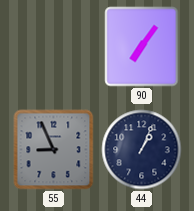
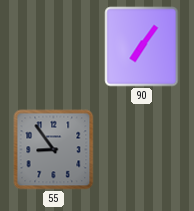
55: 8:56 -> 8:54
44: 1:04 -> none
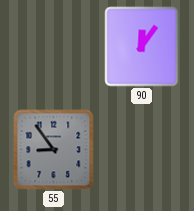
90: 7:06 -> 12:06
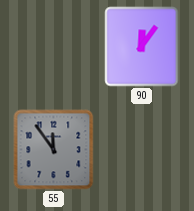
55: 8:54 -> 11:54
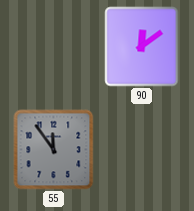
90: 12:06 -> 12:09
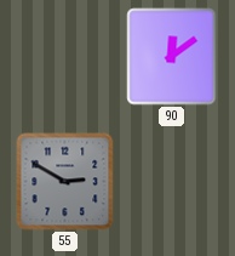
55: 11:54 -> 2:50
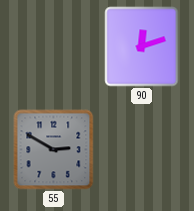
90: 12:09 -> 12:12
